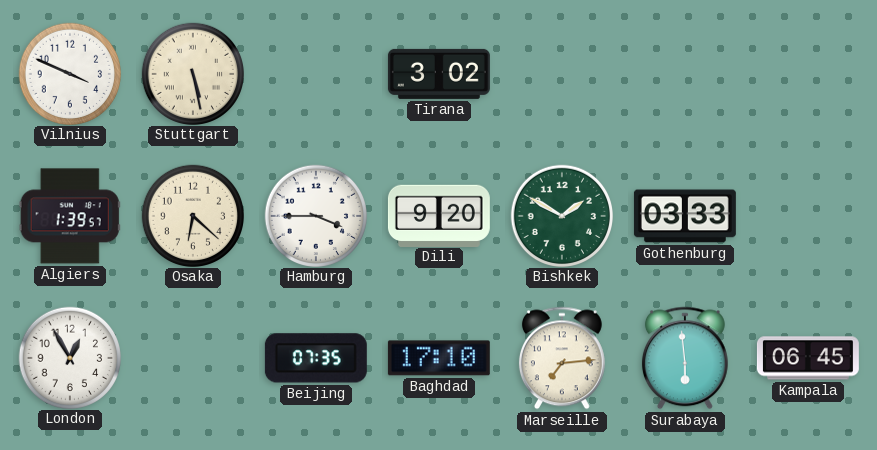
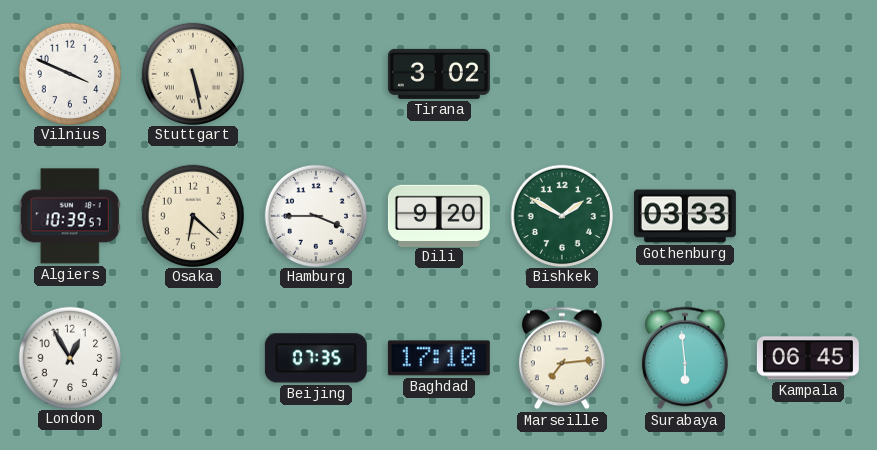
Algiers: 1:39 -> 10:39
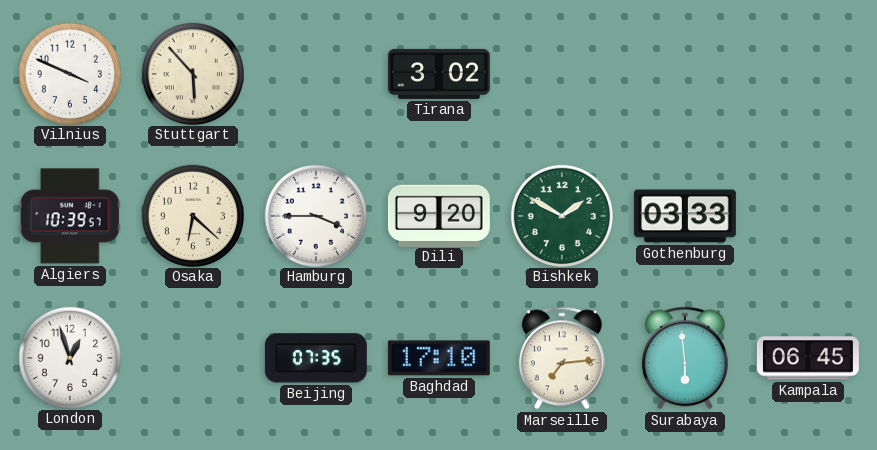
Stuttgart: 5:28 -> 5:53
London: 12:55 -> 12:57
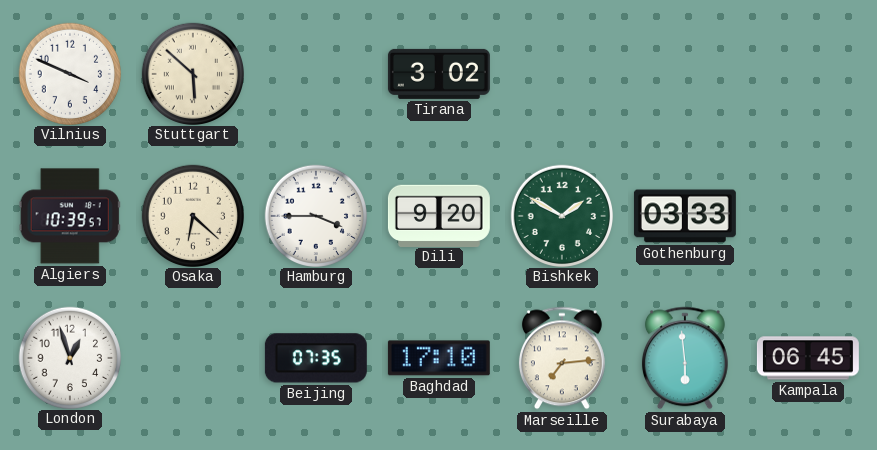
Stuttgart: 5:53 -> 5:52
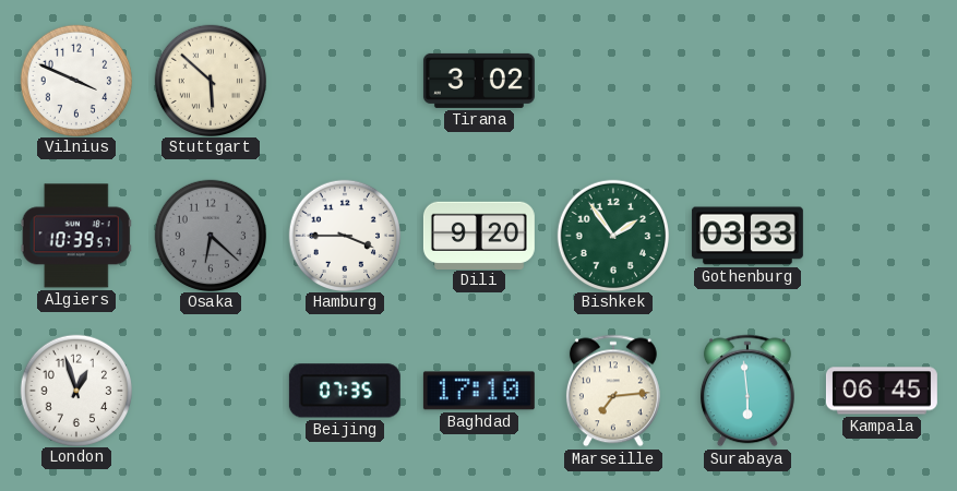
Osaka dial: cream -> grey
Bishkek: 1:50 -> 1:54
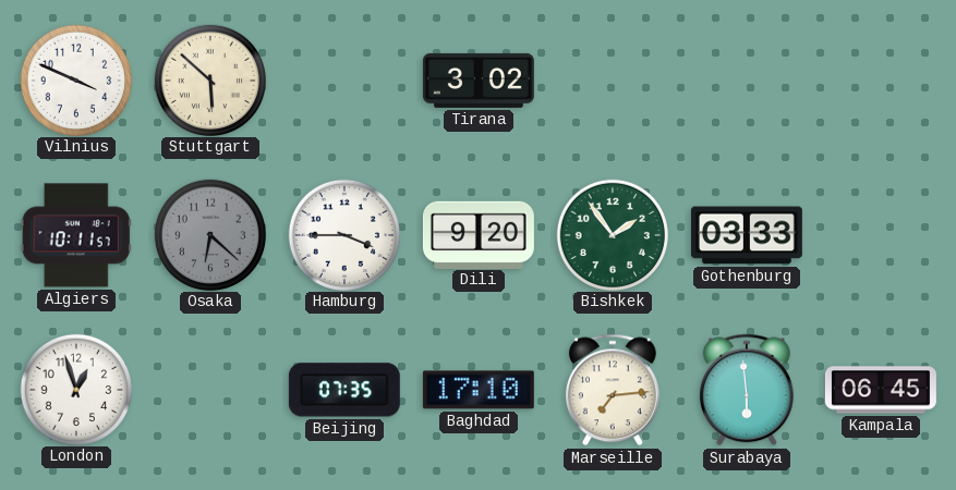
Algiers: 10:39 -> 10:11
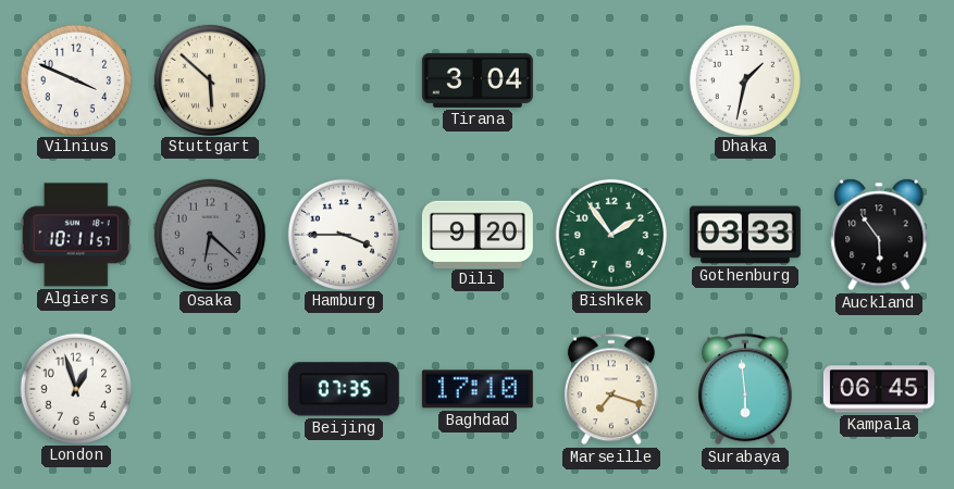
Tirana: 3:02 -> 3:04
Dhaka: none -> 1:32
Auckland: none -> 5:54
Marseille: 7:14 -> 7:18
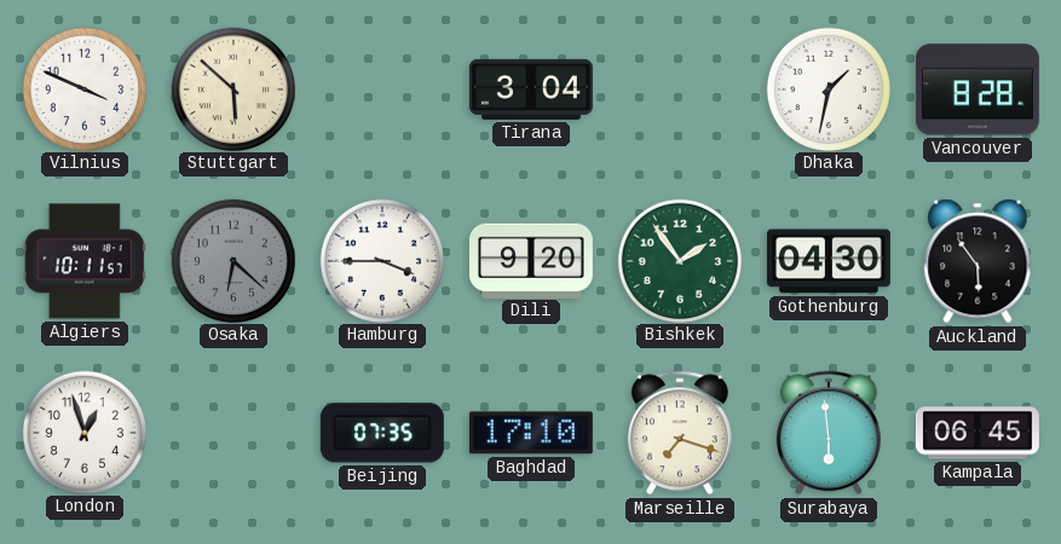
Vancouver: none -> 8:28
Gothenburg: 03:33 -> 04:30
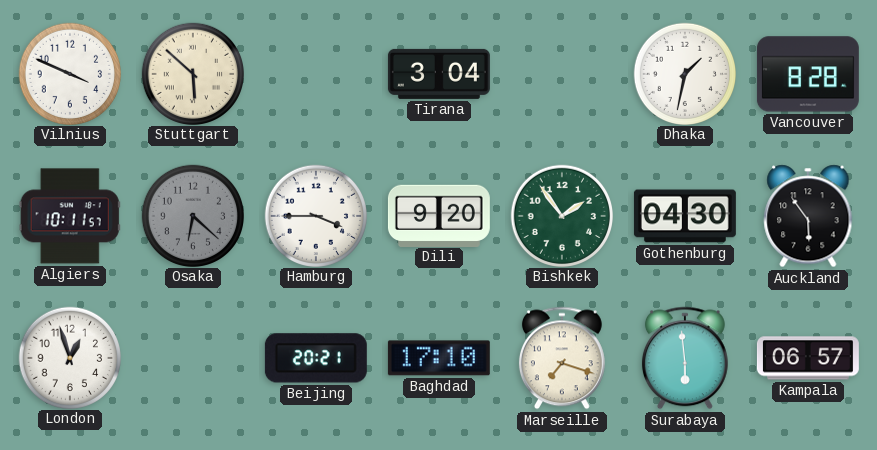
Beijing: 07:35 -> 20:21
Kampala: 06:45 -> 06:57
